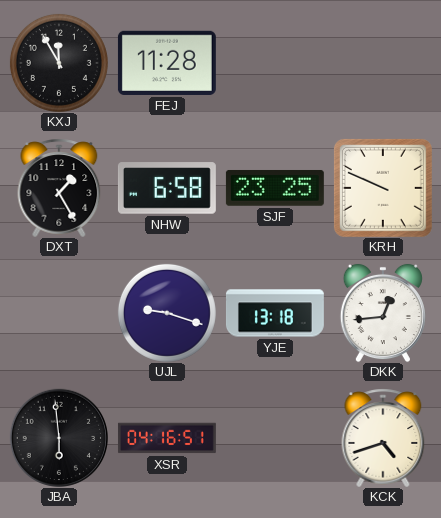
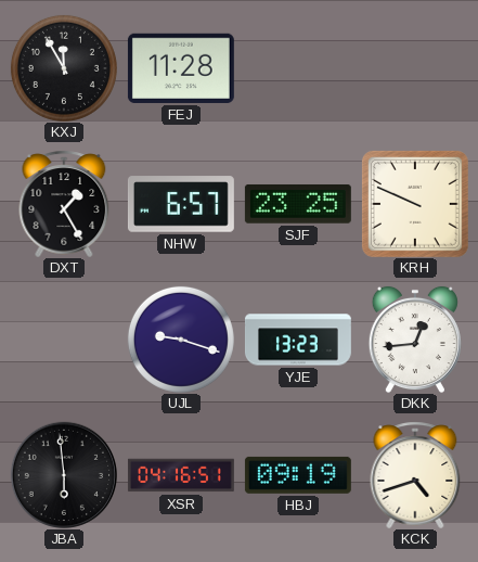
NHW: 6:58 -> 6:57
YJE: 13:18 -> 13:23
HBJ: none -> 09:19
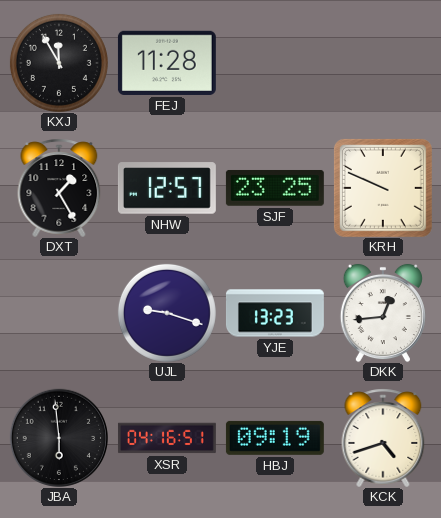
NHW: 6:57 -> 12:57
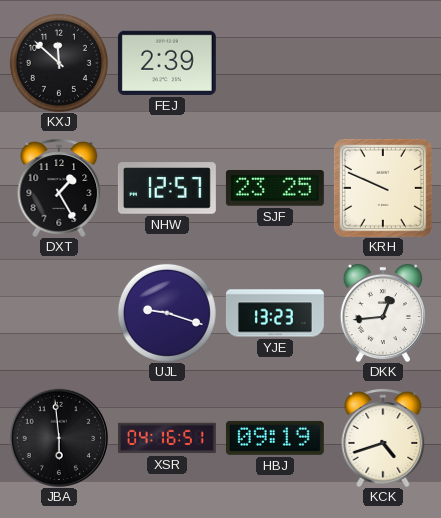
KXJ: 11:55 -> 11:52
FEJ: 11:28 -> 2:39
